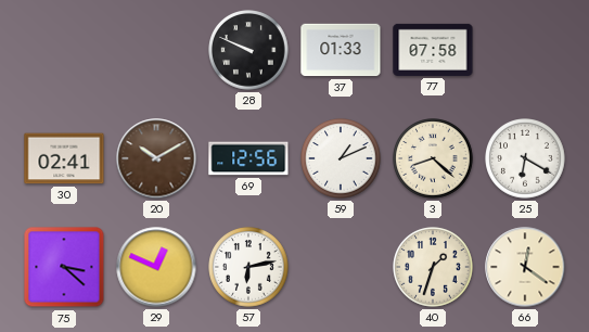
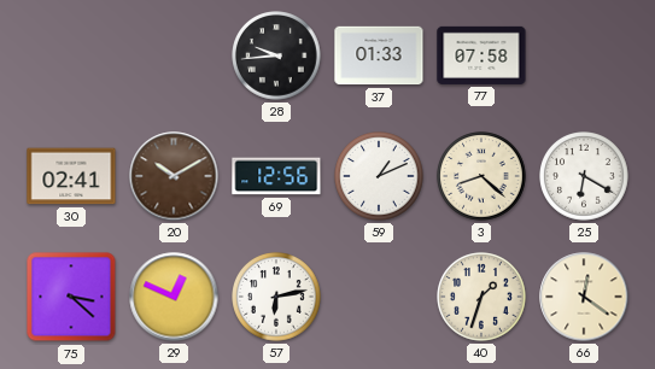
28: 9:49 -> 9:44
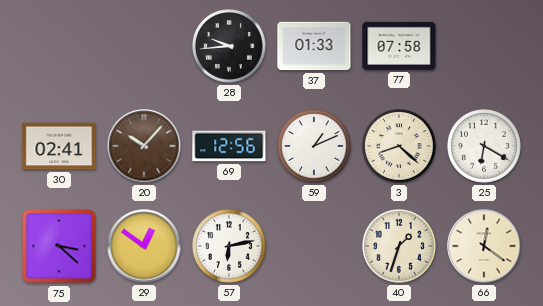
20: 10:10 -> 10:07
29: 12:49 -> 12:51
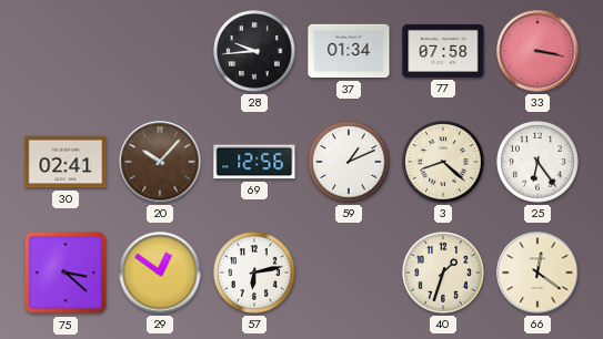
37: 01:33 -> 01:34
33: none -> 3:17
25: 6:20 -> 6:24
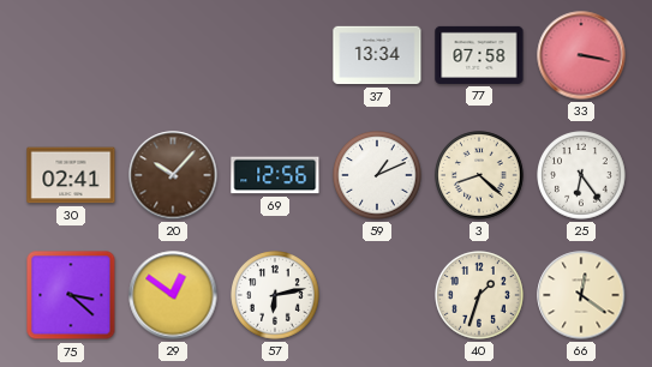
28: 9:44 -> none
37: 01:34 -> 13:34
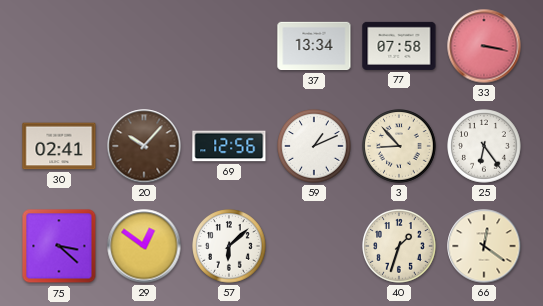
3: 8:22 -> 8:53
57: 6:13 -> 6:08
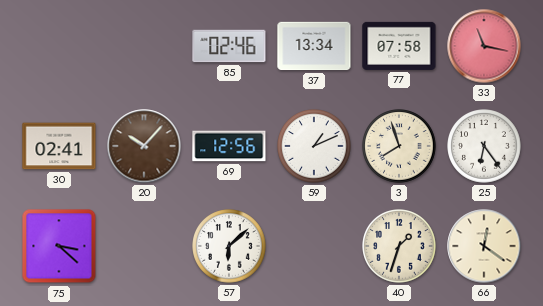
85: none -> 02:46
33: 3:17 -> 11:17
3: 8:53 -> 7:57
29: 12:51 -> none
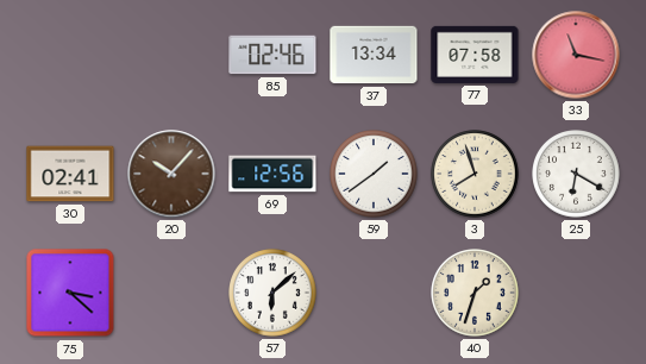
59: 1:11 -> 1:39
25: 6:24 -> 6:20
66: 12:21 -> none
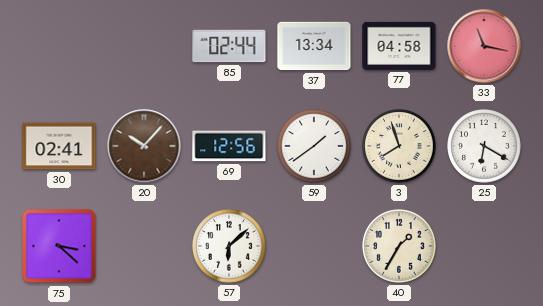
85: 02:46 -> 02:44
77: 07:58 -> 04:58
40: 1:33 -> 1:35
